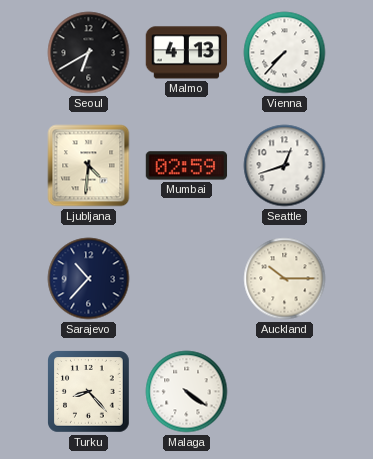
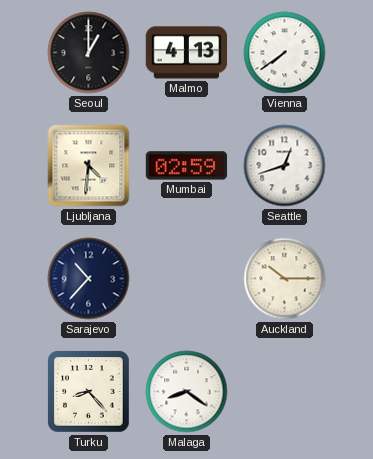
Seoul: 6:40 -> 1:00
Vienna: 7:37 -> 7:39
Malaga: 4:21 -> 8:21
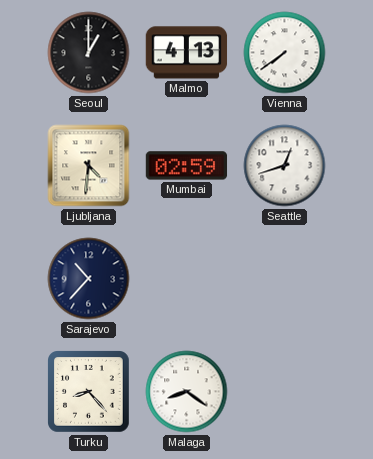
Auckland: 10:15 -> none
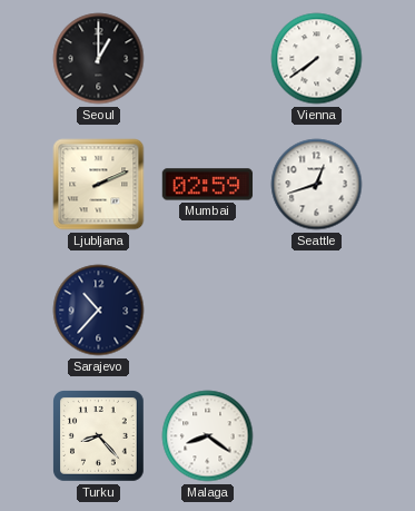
Malmo: 4:13 -> none
Ljubljana: 4:31 -> 2:11
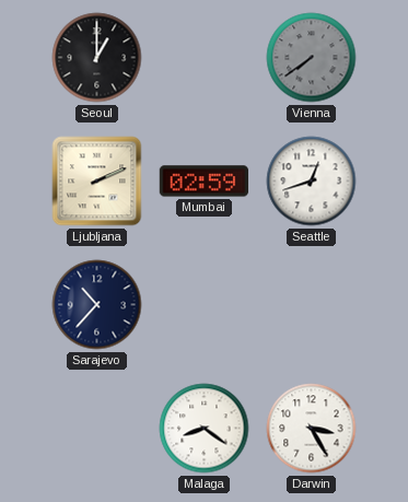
Vienna dial: white -> grey
Turku: 8:23 -> none
Darwin: none -> 3:25
